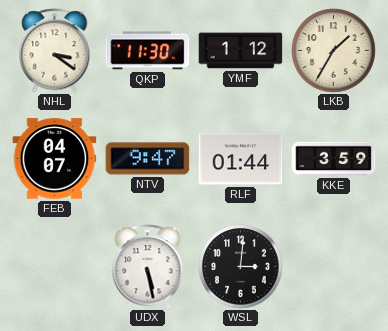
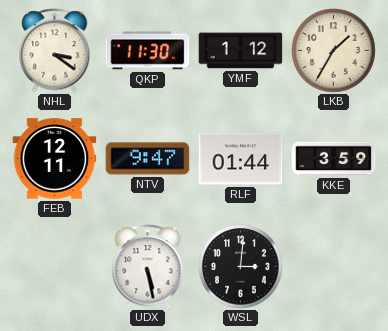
FEB: 04:07 -> 12:11
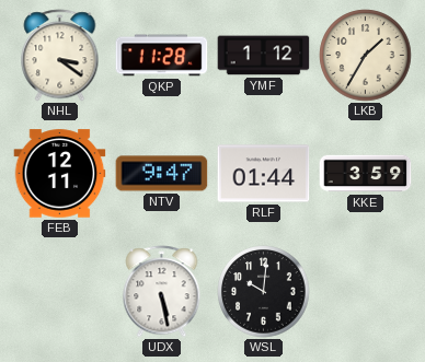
QKP: 11:30 -> 11:28
WSL: 3:01 -> 10:01
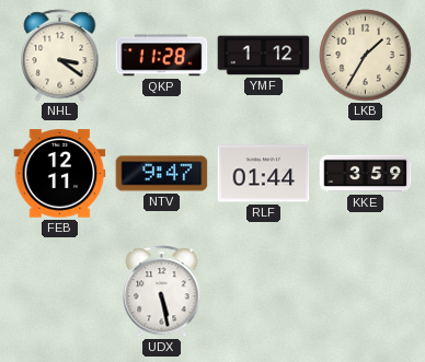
WSL: 10:01 -> none
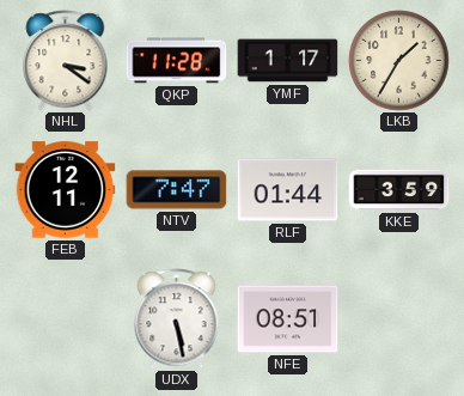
YMF: 1:12 -> 1:17
NTV: 9:47 -> 7:47
NFE: none -> 08:51
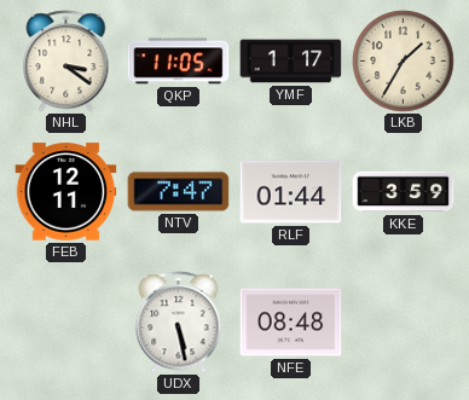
QKP: 11:28 -> 11:05
NFE: 08:51 -> 08:48
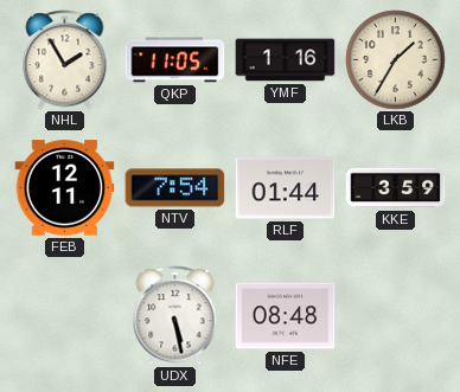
NHL: 3:21 -> 1:55
YMF: 1:17 -> 1:16
NTV: 7:47 -> 7:54
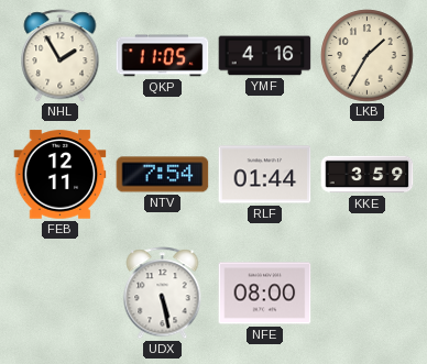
YMF: 1:16 -> 4:16
NFE: 08:48 -> 08:00
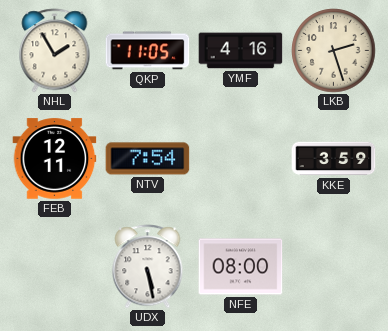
LKB: 1:35 -> 2:27
RLF: 01:44 -> none
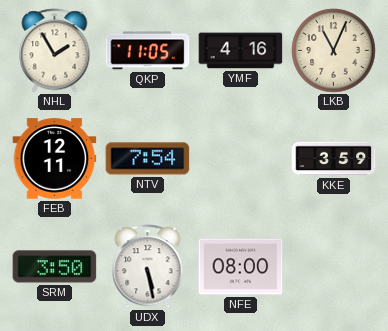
LKB: 2:27 -> 11:04
SRM: none -> 3:50
